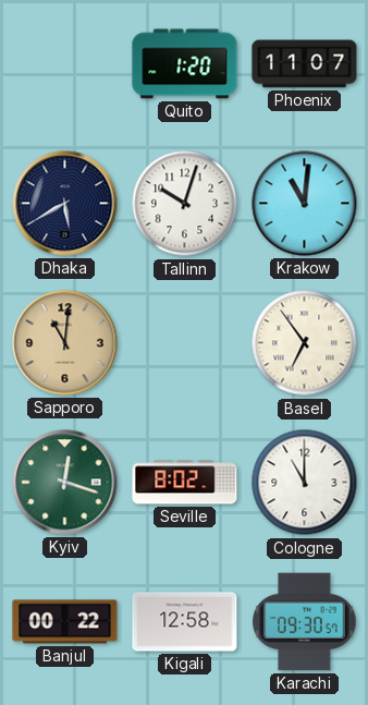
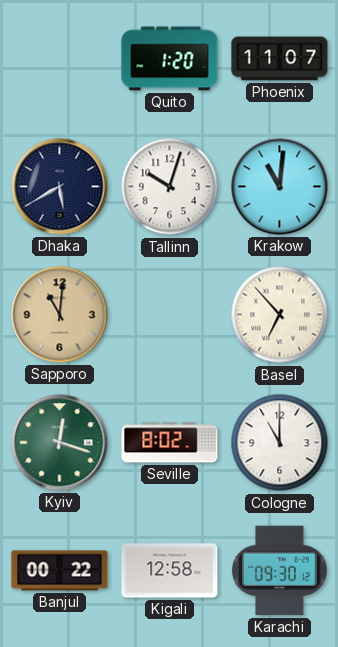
Basel: 6:54 -> 6:53
Karachi: 09:30:57 -> 09:30:12
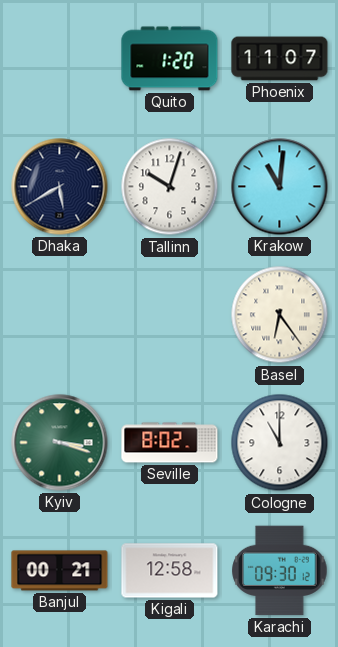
Sapporo: 11:01 -> none
Basel: 6:53 -> 6:24
Kyiv: 12:18 -> 3:18
Banjul: 00:22 -> 00:21
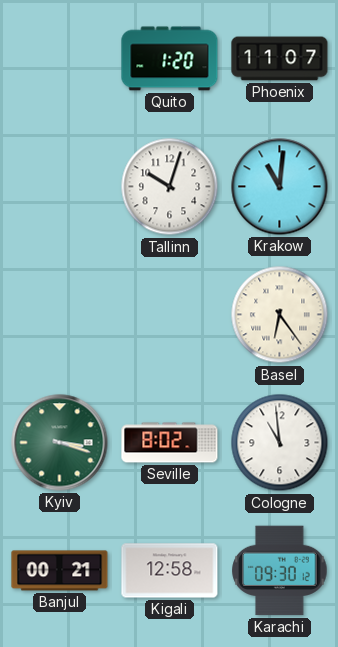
Dhaka: 5:40 -> none
Cologne: 11:00 -> 10:59
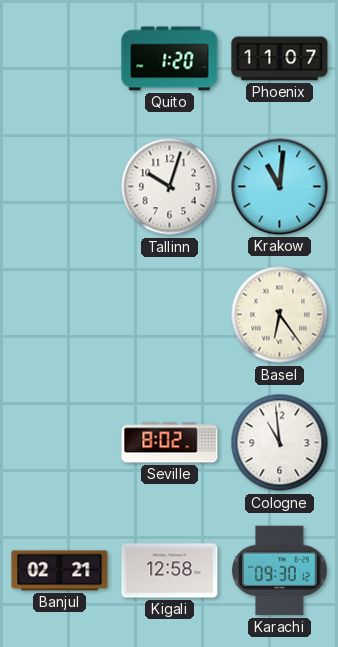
Kyiv: 3:18 -> none
Banjul: 00:21 -> 02:21
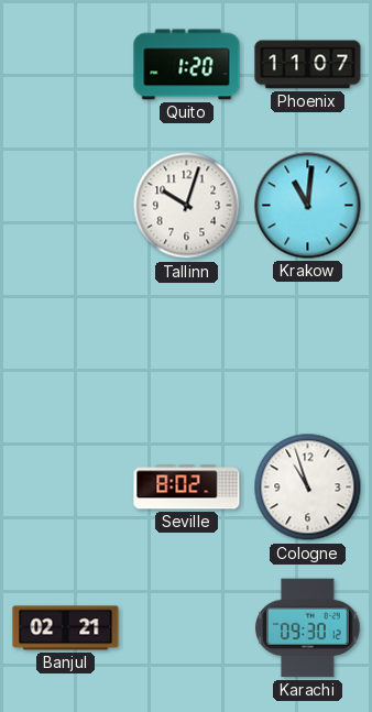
Basel: 6:24 -> none
Cologne: 10:59 -> 10:57
Kigali: 12:58 -> none
